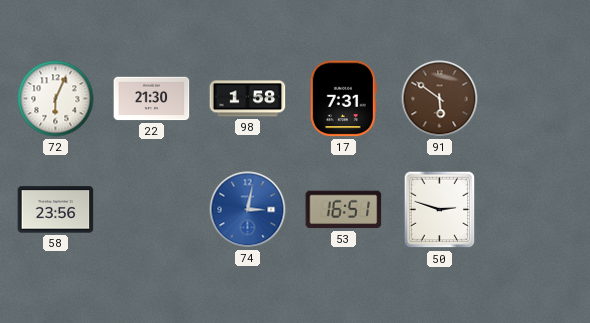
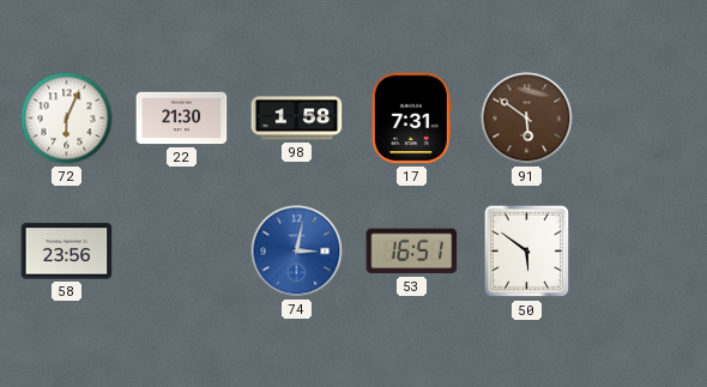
50: 2:48 -> 5:51
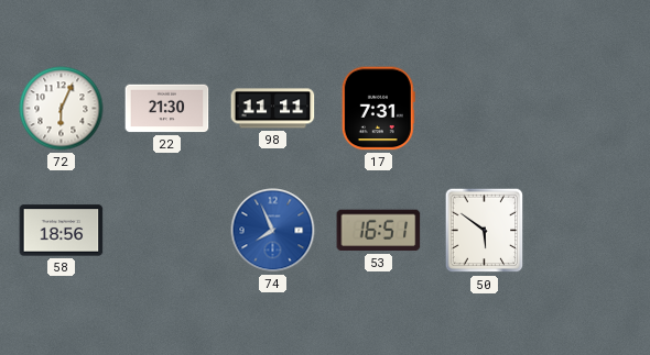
98: 1:58 -> 11:11
91: 5:51 -> none
58: 23:56 -> 18:56
74: 3:02 -> 7:56
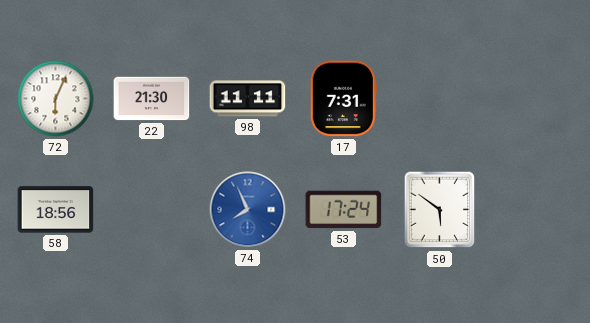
53: 16:51 -> 17:24
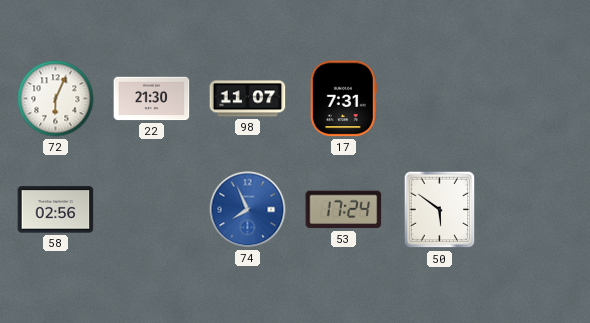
98: 11:11 -> 11:07
58: 18:56 -> 02:56
